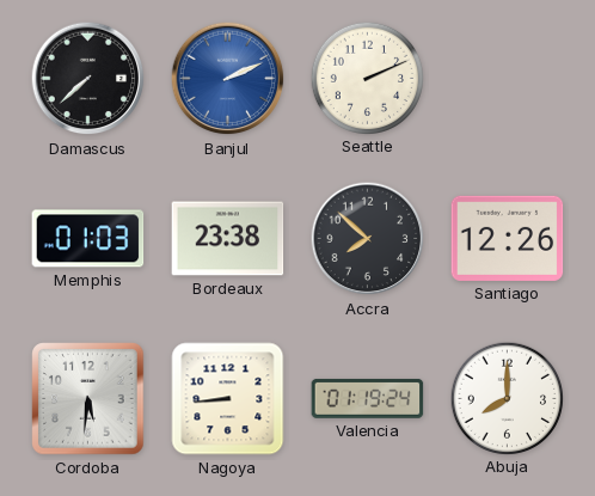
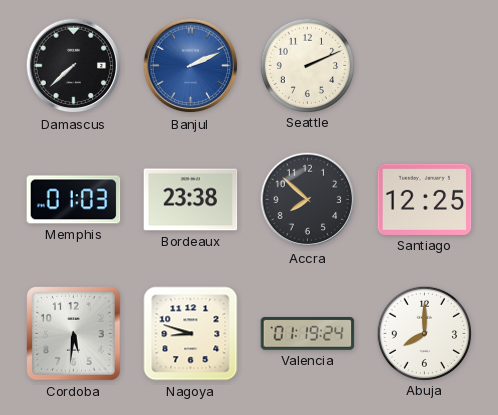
Santiago: 12:26 -> 12:25
Nagoya: 8:44 -> 8:48
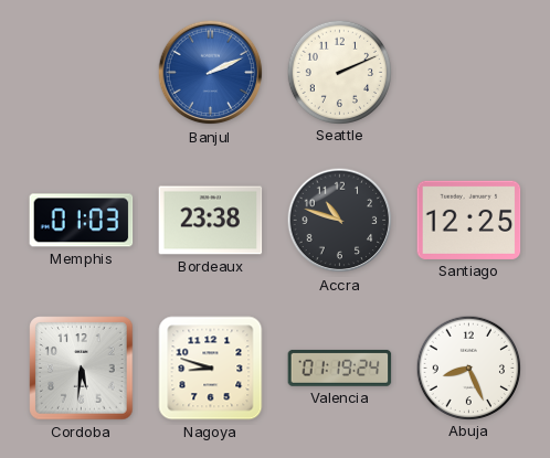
Damascus: 7:38 -> none
Accra: 7:52 -> 10:48
Abuja: 8:00 -> 8:26
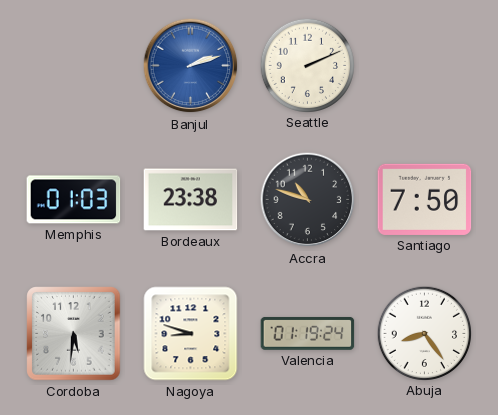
Banjul: 2:11 -> 2:12
Santiago: 12:25 -> 7:50
Abuja: 8:26 -> 8:24
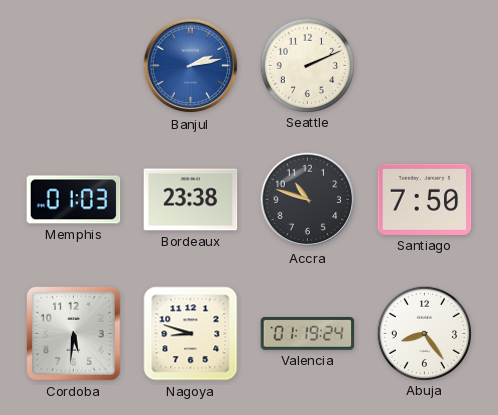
Banjul: 2:12 -> 2:13
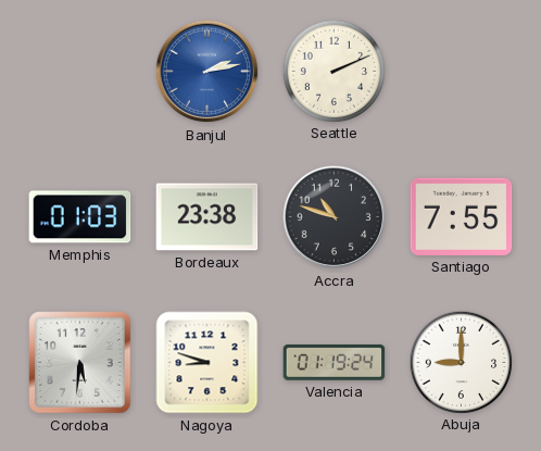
Santiago: 7:50 -> 7:55
Abuja: 8:24 -> 9:00
